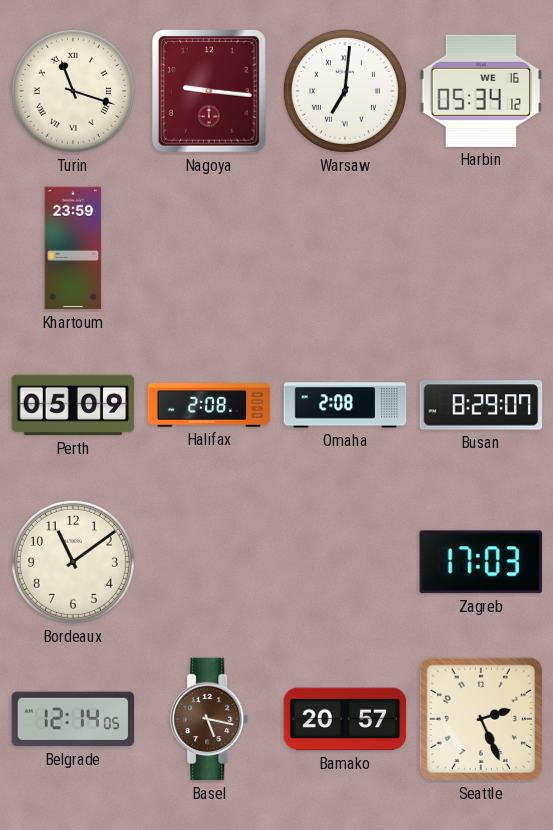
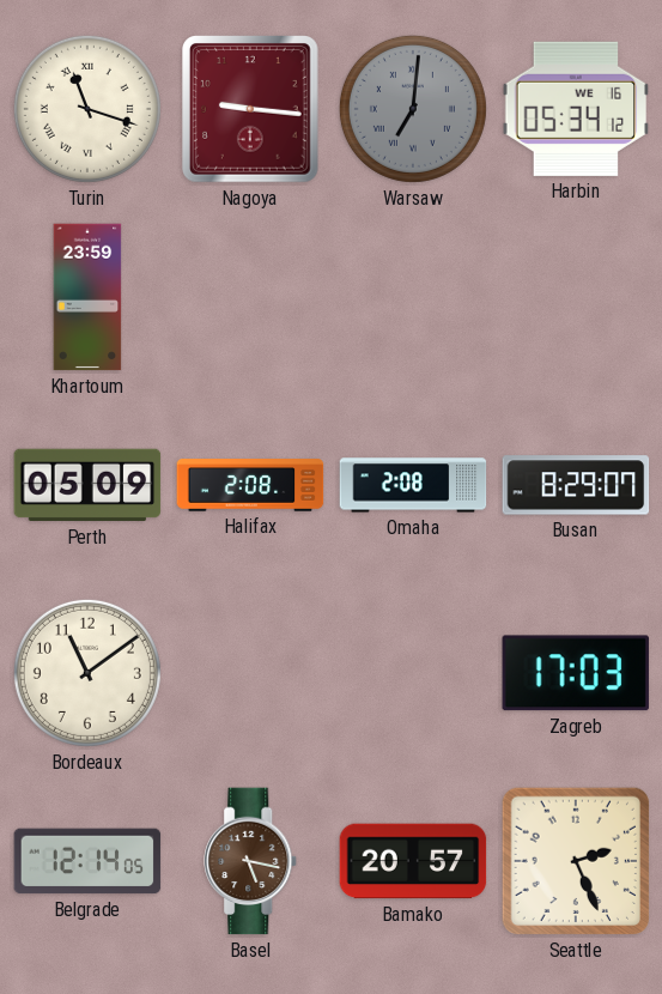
Warsaw dial: white -> grey
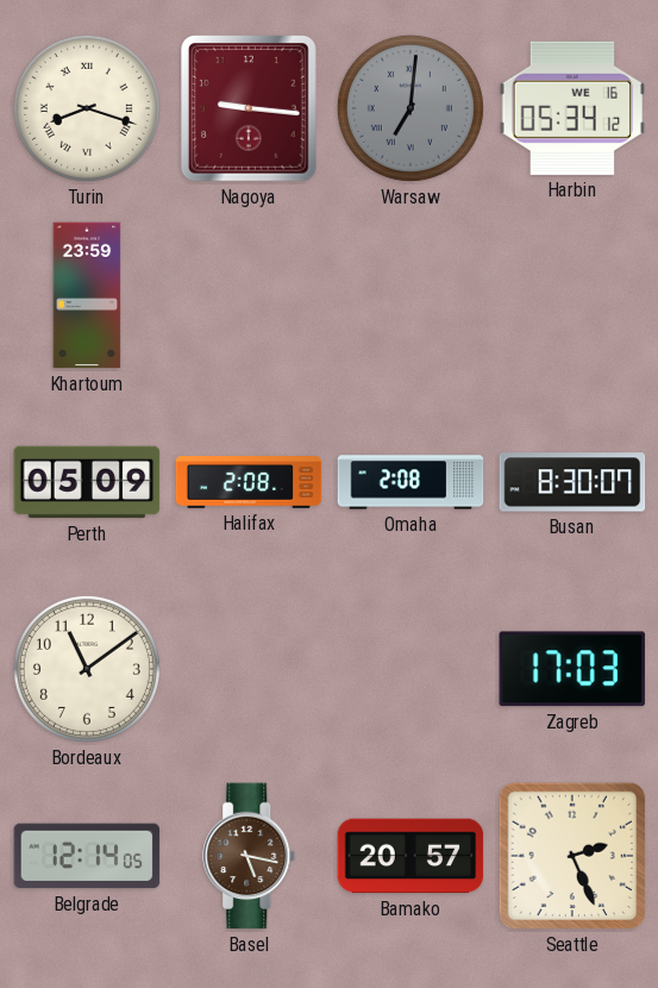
Turin: 11:18 -> 8:18
Busan: 8:29 -> 8:30
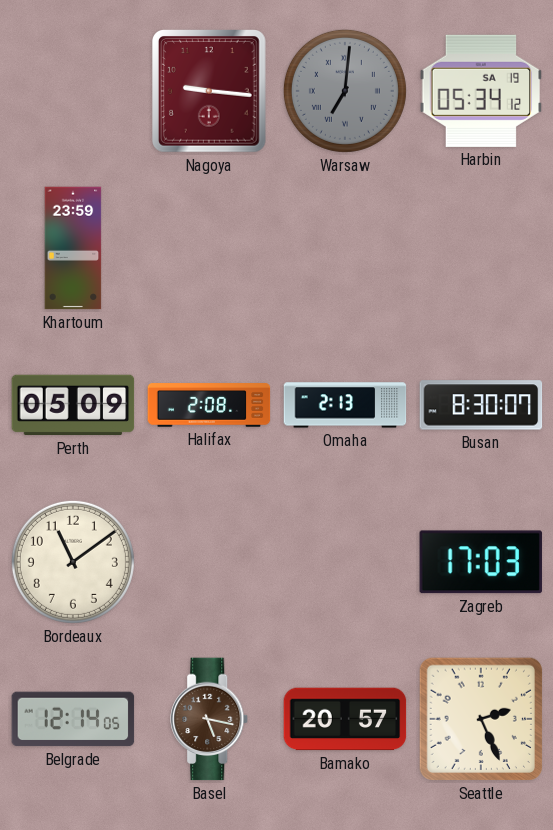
Turin: 8:18 -> none
Harbin date: WE 16 -> SA 19
Omaha: 2:08 -> 2:13
